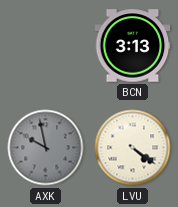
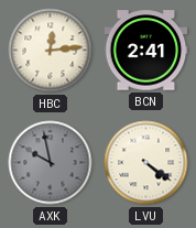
HBC: none -> 12:14
BCN: 3:13 -> 2:41
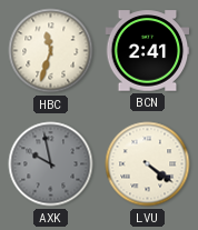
HBC: 12:14 -> 11:33
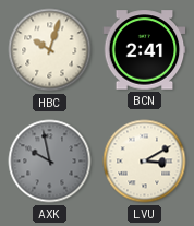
HBC: 11:33 -> 10:03
LVU: 4:21 -> 3:10
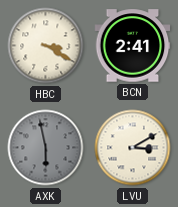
HBC: 10:03 -> 3:20
AXK: 9:58 -> 5:58
